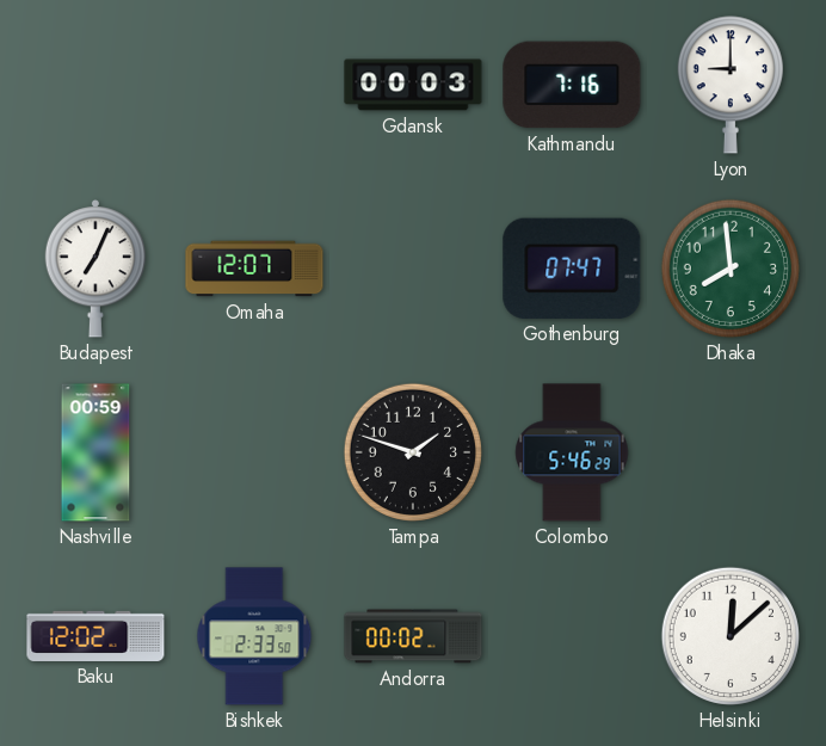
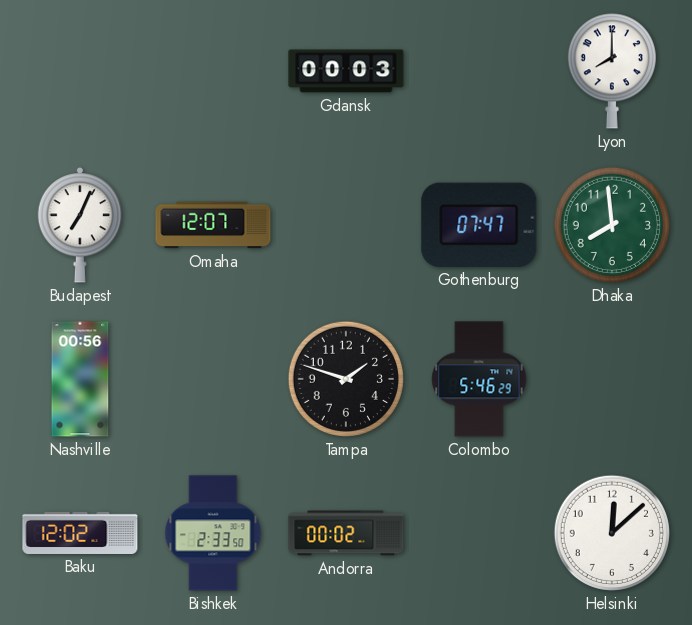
Kathmandu: 7:16 -> none
Lyon: 9:00 -> 8:00
Nashville: 00:59 -> 00:56
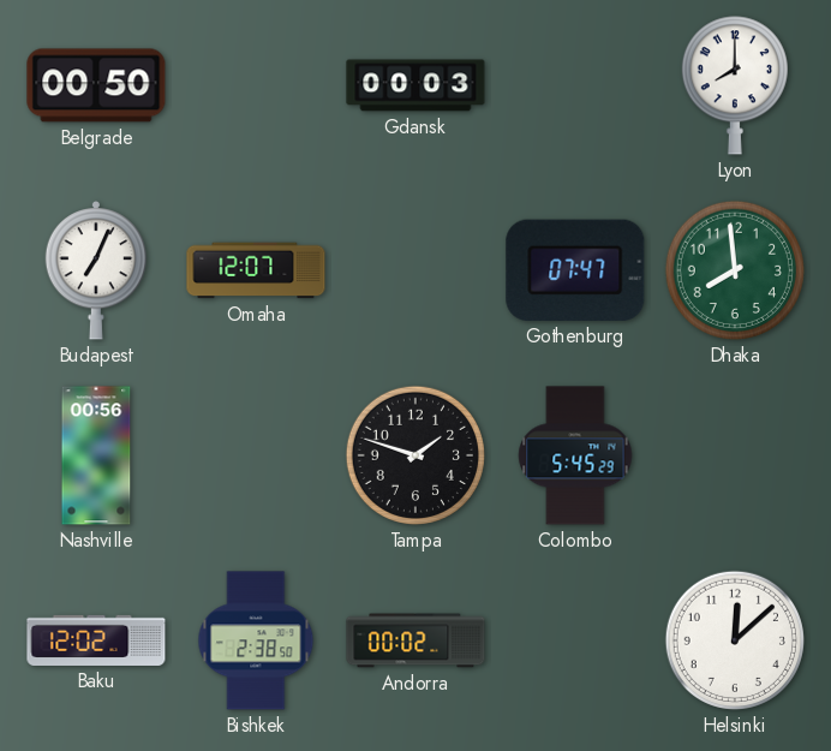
Belgrade: none -> 00:50
Colombo: 5:46 -> 5:45
Bishkek: 2:33 -> 2:38
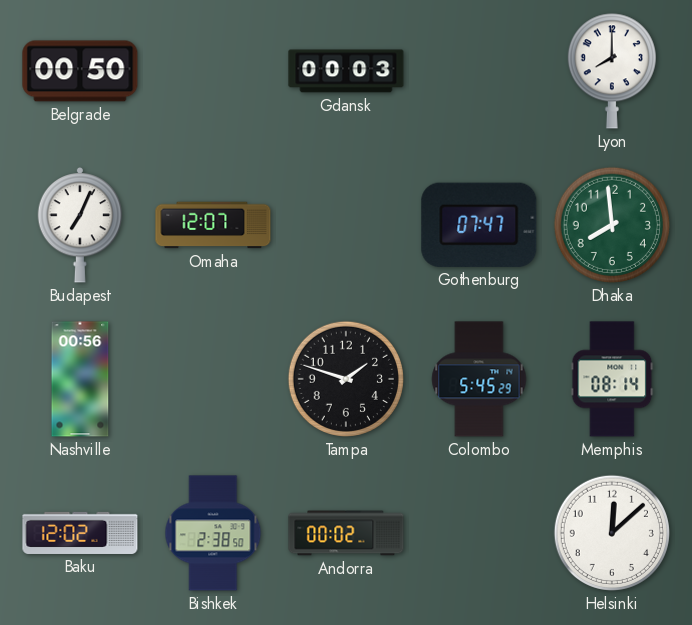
Memphis: none -> 08:14
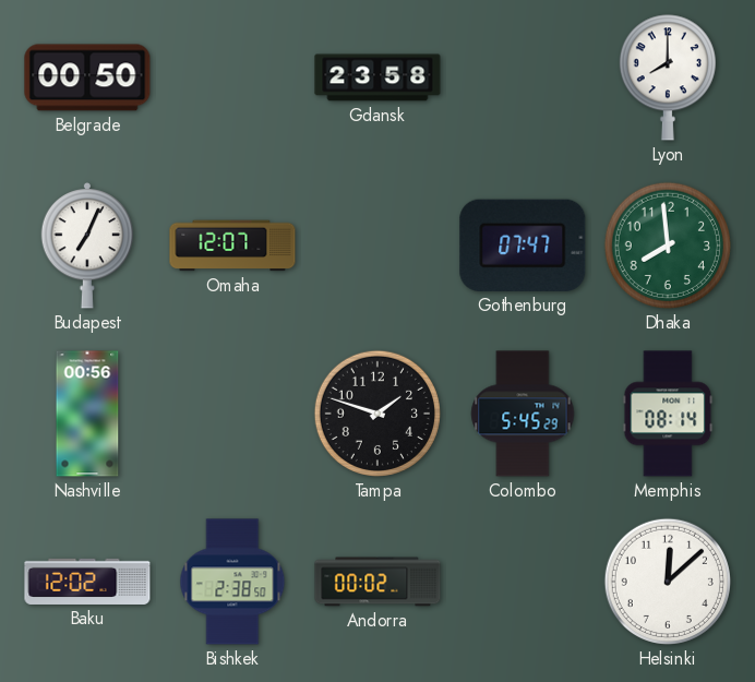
Gdansk: 00:03 -> 23:58
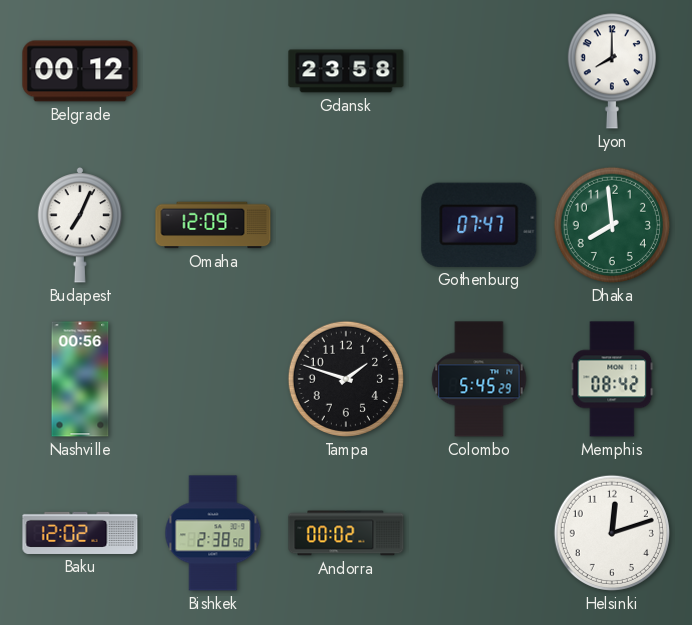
Belgrade: 00:50 -> 00:12
Omaha: 12:07 -> 12:09
Memphis: 08:14 -> 08:42
Helsinki: 12:08 -> 12:12
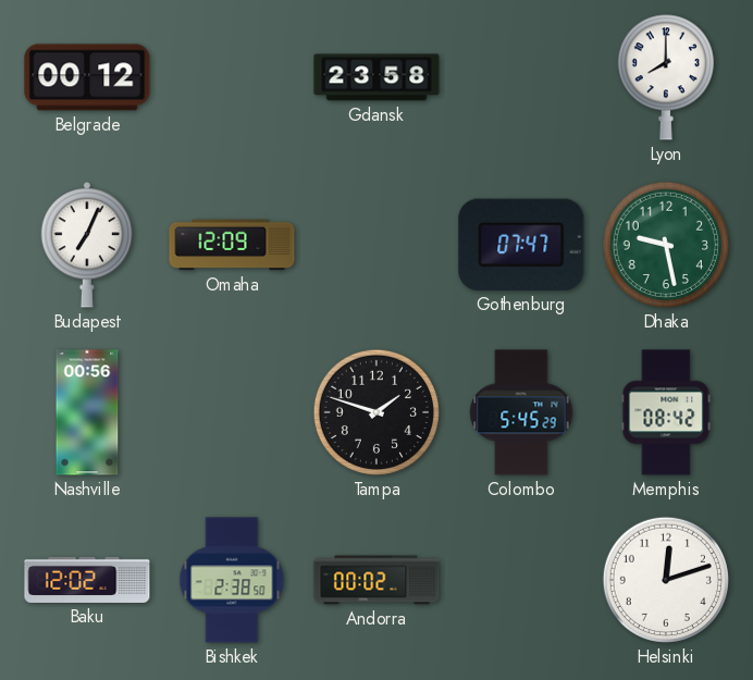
Dhaka: 7:59 -> 9:28
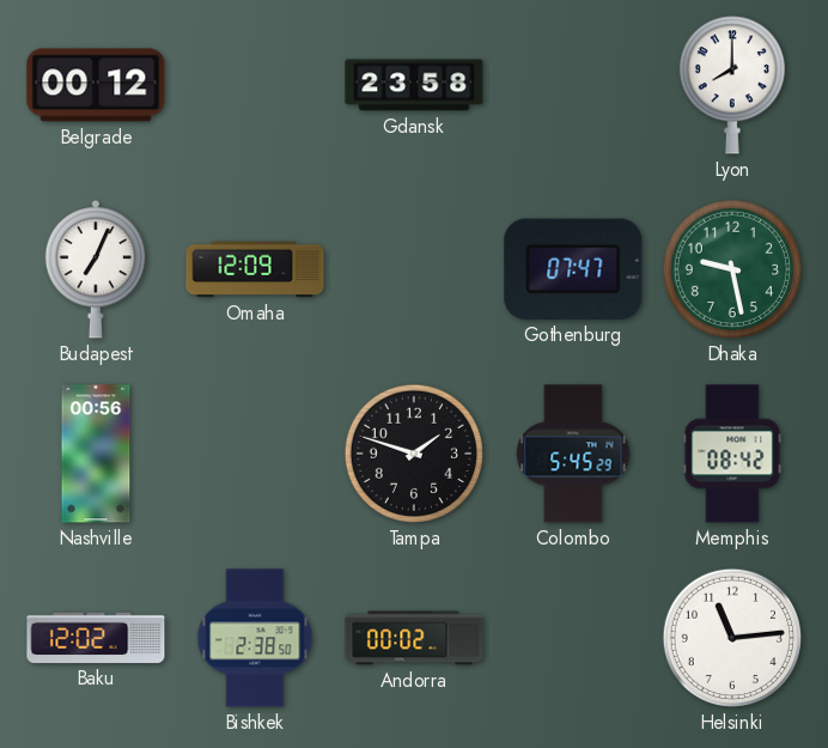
Helsinki: 12:12 -> 11:14
